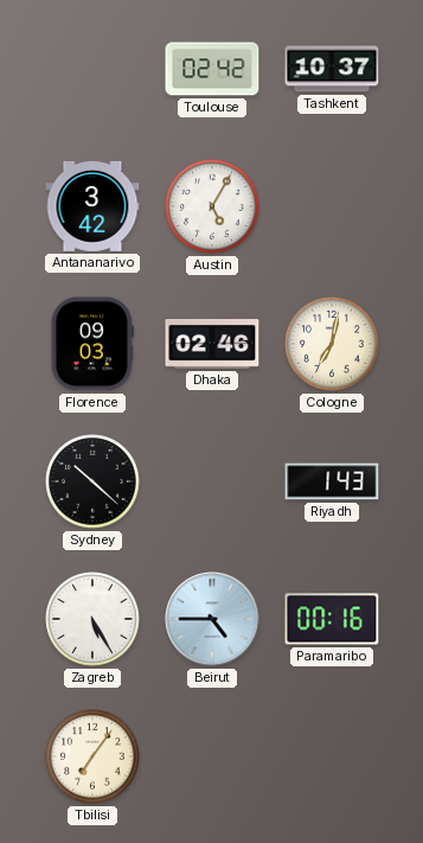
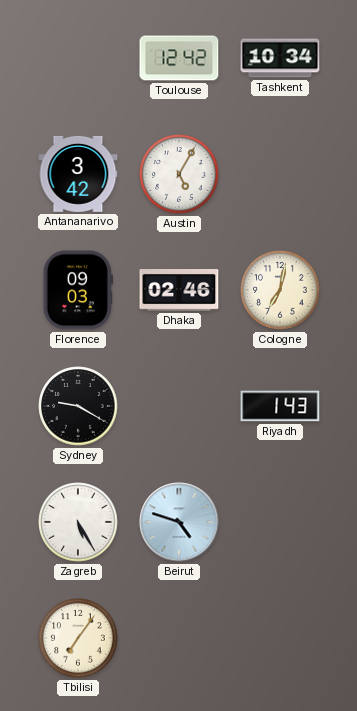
Toulouse: 02:42 -> 12:42
Tashkent: 10:37 -> 10:34
Sydney: 10:22 -> 9:20
Beirut: 4:45 -> 4:48
Paramaribo: 00:16 -> none
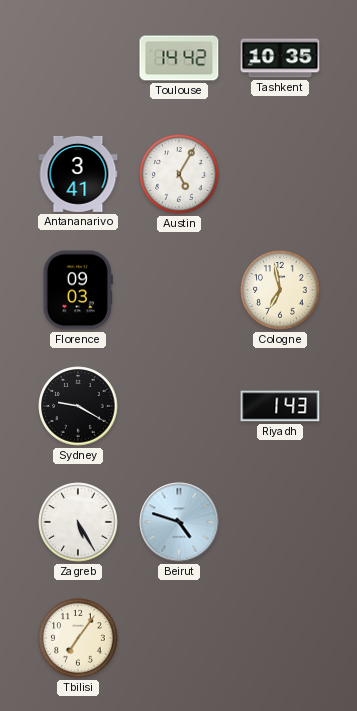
Toulouse: 12:42 -> 14:42
Tashkent: 10:34 -> 10:35
Antananarivo: 3:42 -> 3:41
Dhaka: 02:46 -> none
Cologne: 7:02 -> 6:58
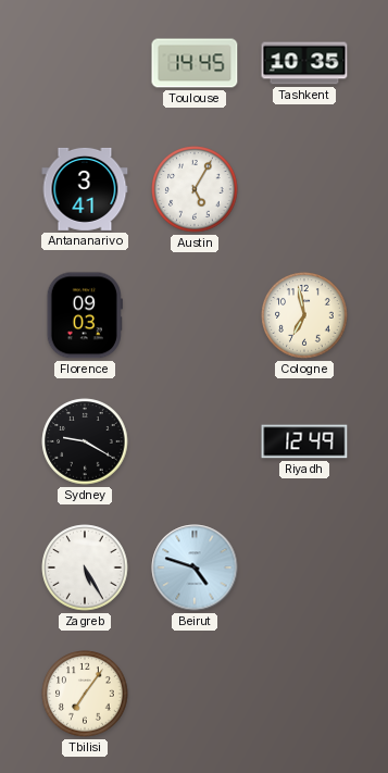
Toulouse: 14:42 -> 14:45
Riyadh: 1:43 -> 12:49
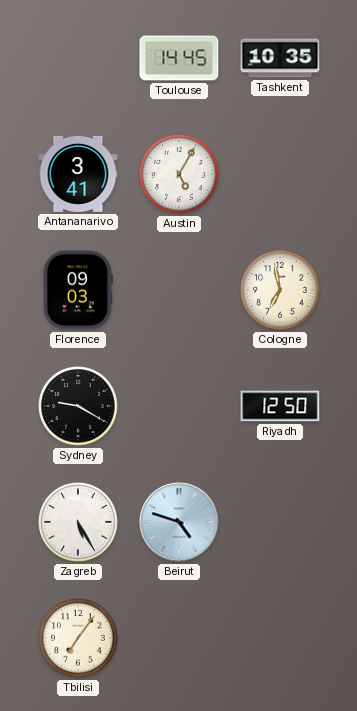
Riyadh: 12:49 -> 12:50
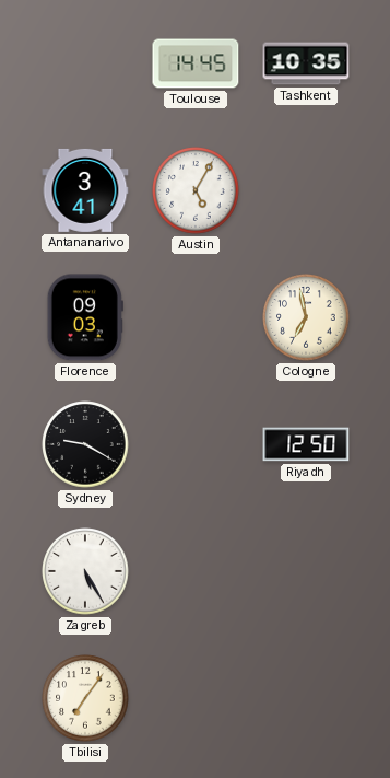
Beirut: 4:48 -> none
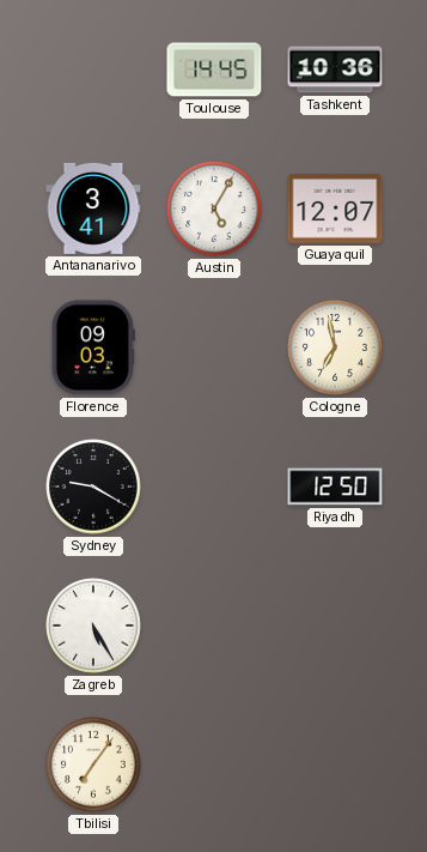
Tashkent: 10:35 -> 10:36
Guayaquil: none -> 12:07
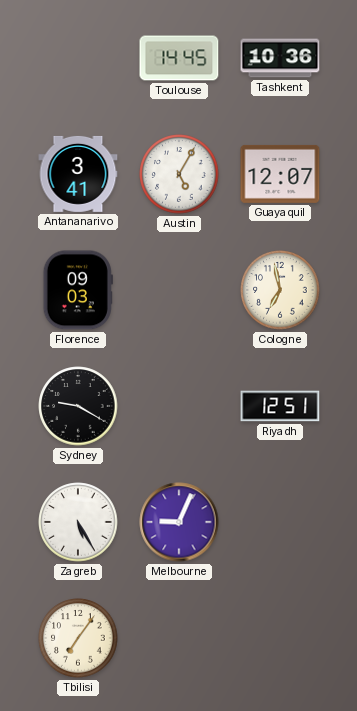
Riyadh: 12:50 -> 12:51
Melbourne: none -> 9:04
